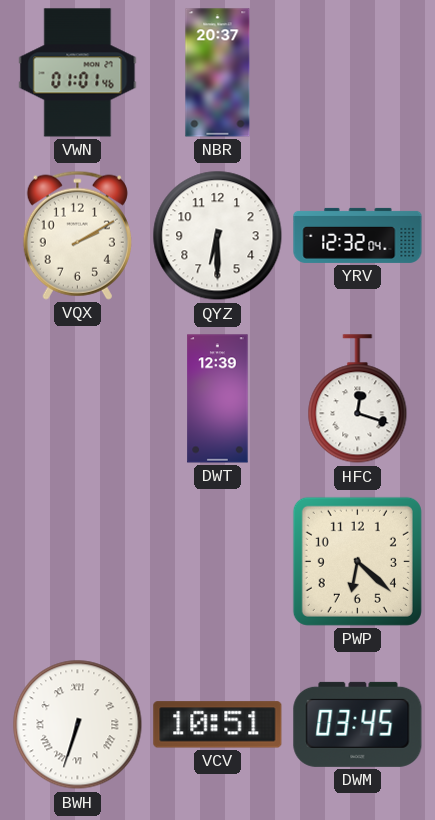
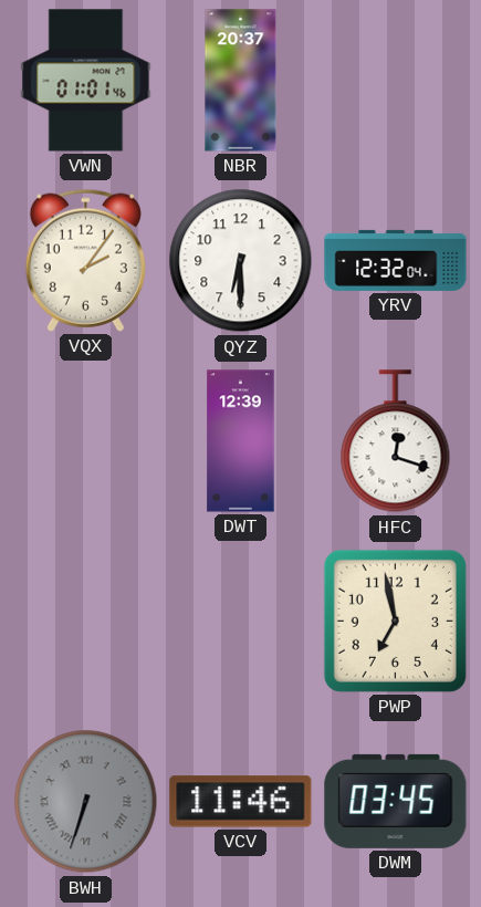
VQX: 2:10 -> 2:06
PWP: 6:22 -> 6:58
BWH dial: white -> grey
VCV: 10:51 -> 11:46
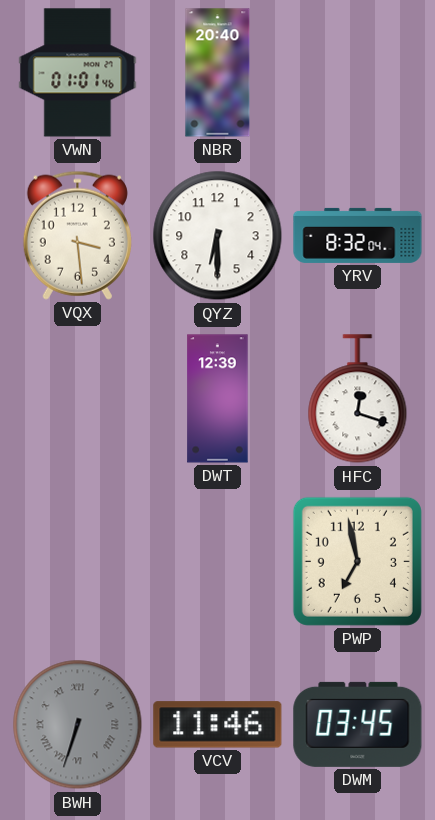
NBR: 20:37 -> 20:40
VQX: 2:06 -> 3:29
YRV: 12:32 -> 8:32
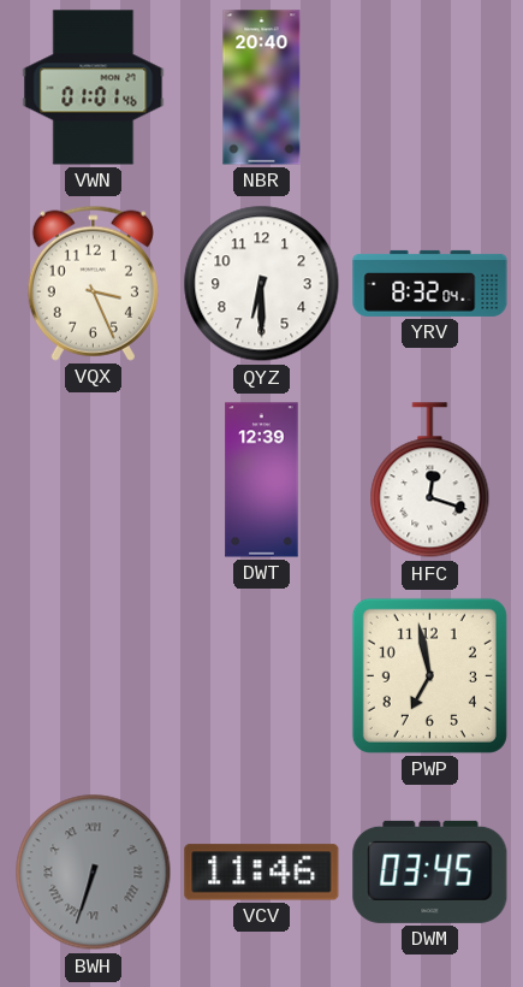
VQX: 3:29 -> 3:26
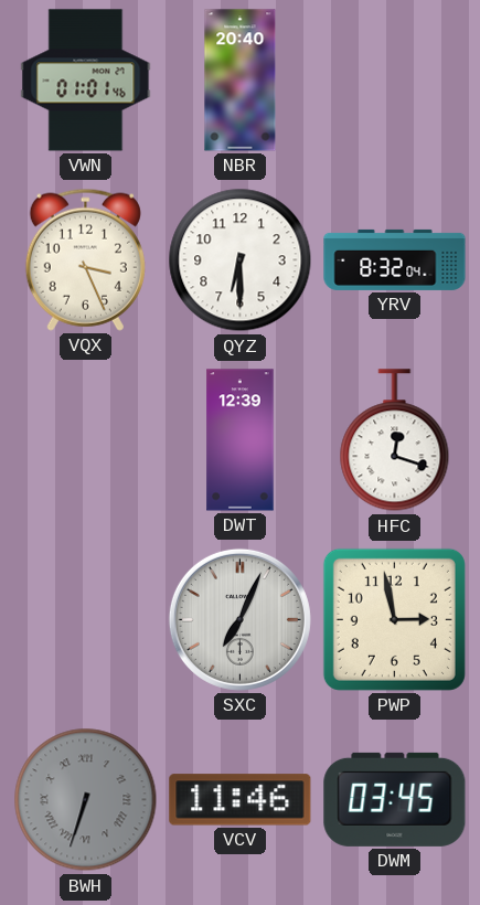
SXC: none -> 7:04
PWP: 6:58 -> 2:58
